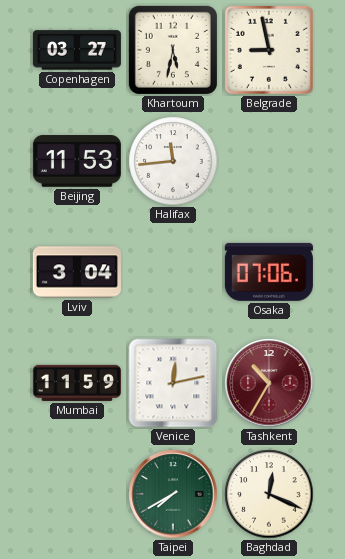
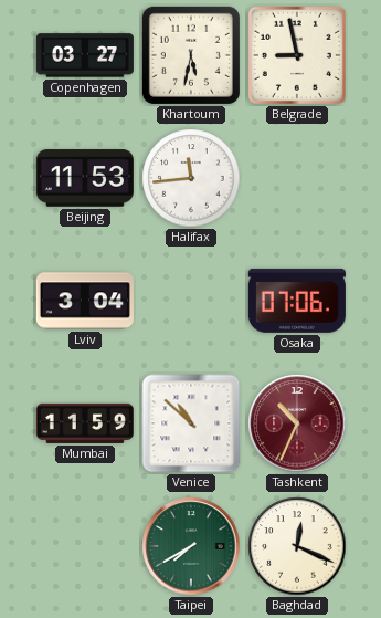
Venice: 12:13 -> 10:52
Tashkent: 10:35 -> 10:34
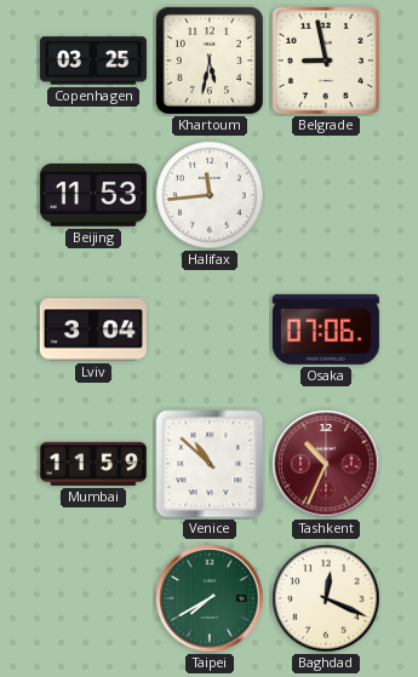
Copenhagen: 03:27 -> 03:25
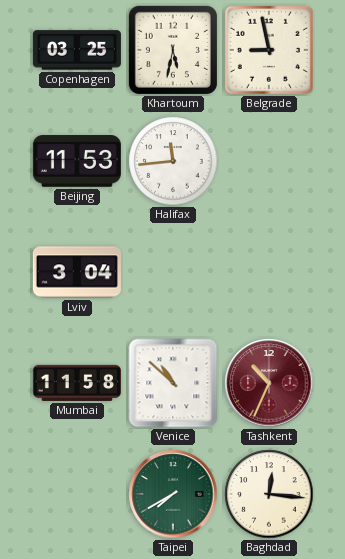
Osaka: 07:06 -> none
Mumbai: 11:59 -> 11:58
Baghdad: 12:19 -> 12:16
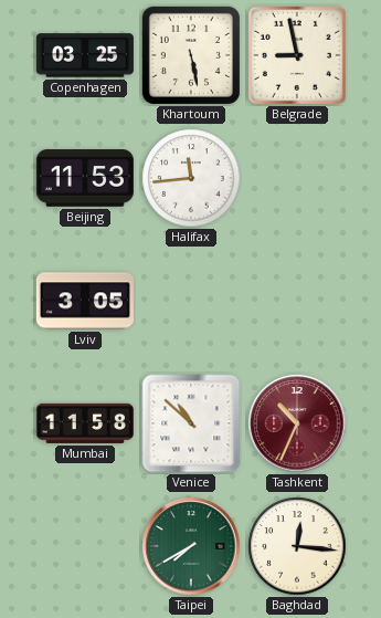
Khartoum: 5:32 -> 5:28
Lviv: 3:04 -> 3:05
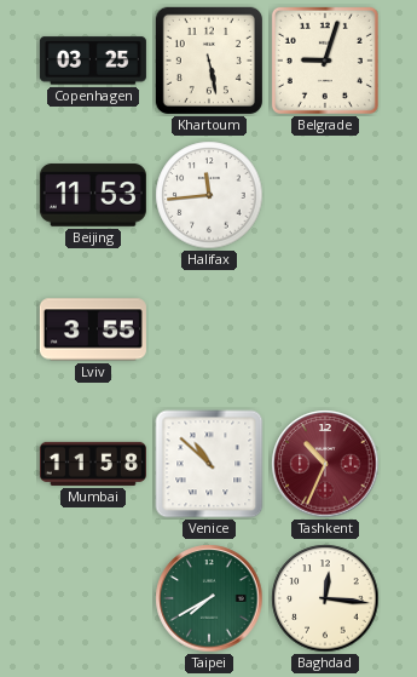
Belgrade: 8:58 -> 9:03
Lviv: 3:05 -> 3:55
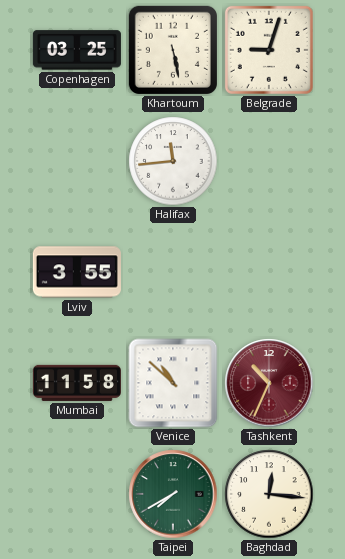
Beijing: 11:53 -> none
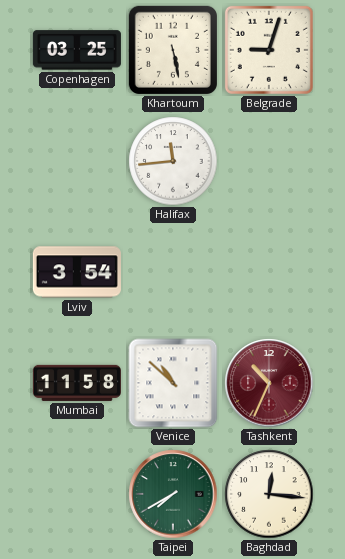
Lviv: 3:55 -> 3:54
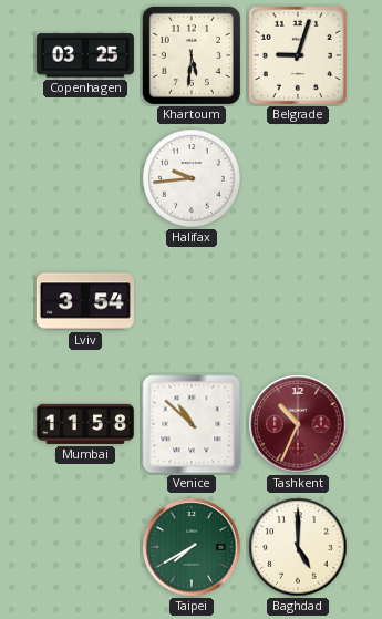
Khartoum: 5:28 -> 5:31
Halifax: 11:44 -> 9:44
Baghdad: 12:16 -> 5:00
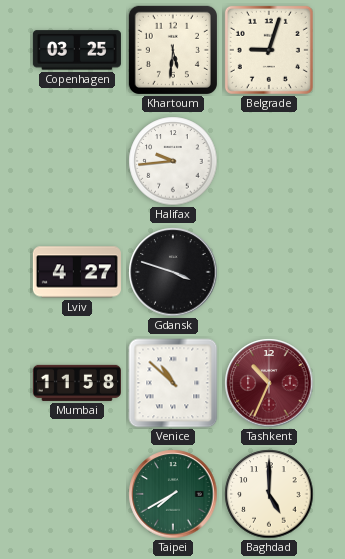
Lviv: 3:54 -> 4:27
Gdansk: none -> 3:48
